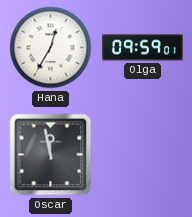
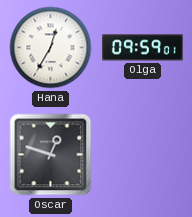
Oscar: 11:58 -> 12:48
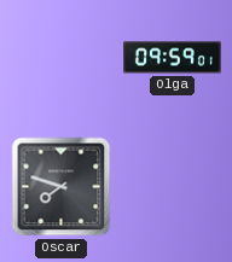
Hana: 12:35 -> none
Oscar: 12:48 -> 7:48
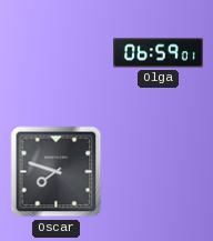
Olga: 09:59 -> 06:59
